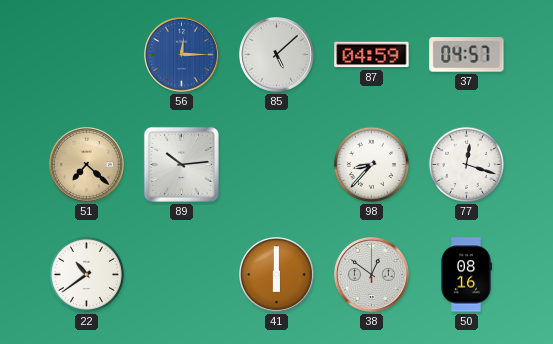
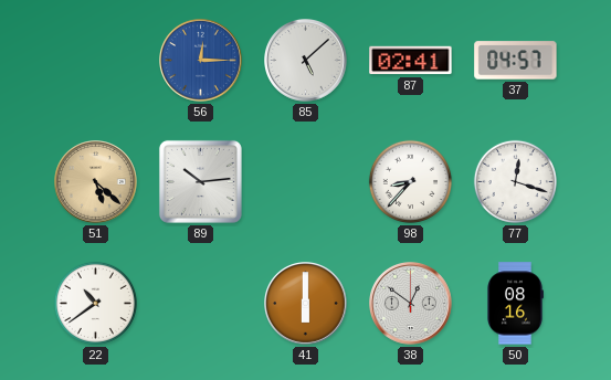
87: 04:59 -> 02:41
51: 7:22 -> 5:22
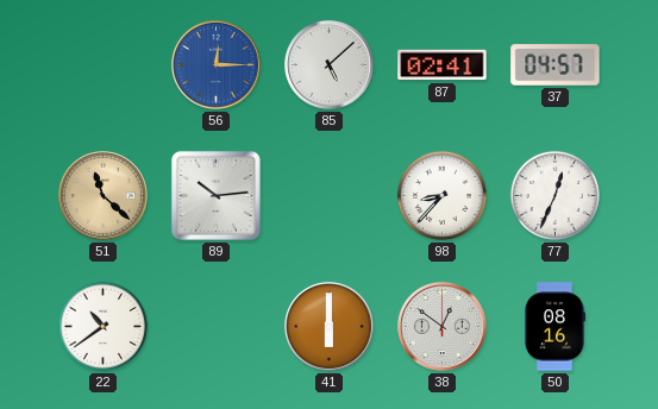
51: 5:22 -> 11:22
77: 12:18 -> 12:34
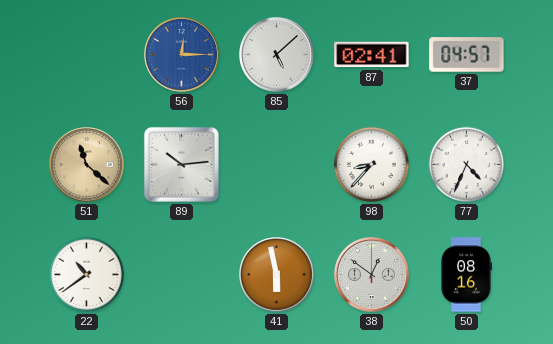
77: 12:34 -> 4:34
41: 6:00 -> 5:58
